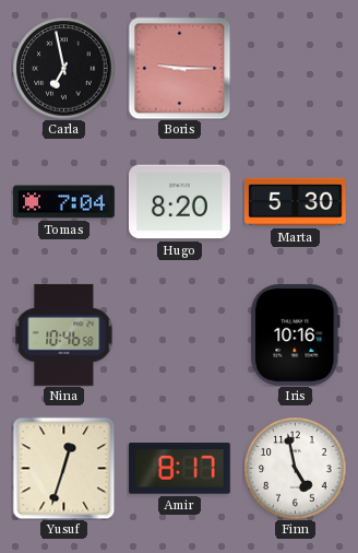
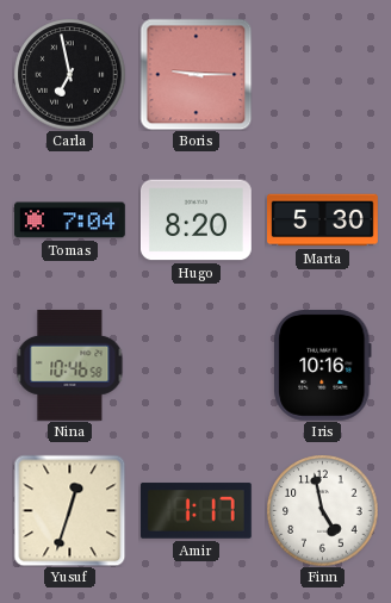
Amir: 8:17 -> 1:17
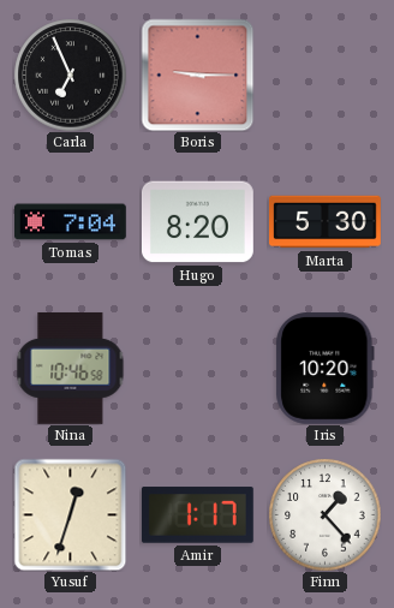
Carla: 6:58 -> 6:56
Iris: 10:16 -> 10:20
Finn: 4:58 -> 1:23
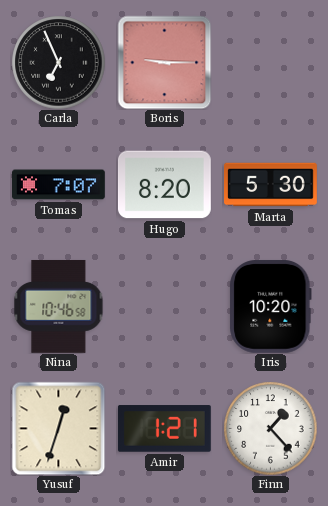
Tomas: 7:04 -> 7:07
Amir: 1:17 -> 1:21
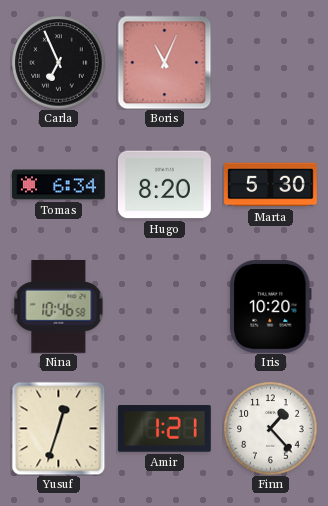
Boris: 9:15 -> 11:04
Tomas: 7:07 -> 6:34
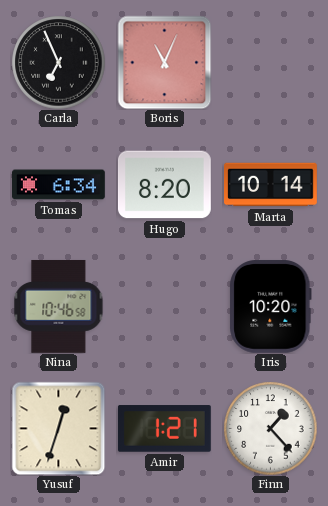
Marta: 5:30 -> 10:14
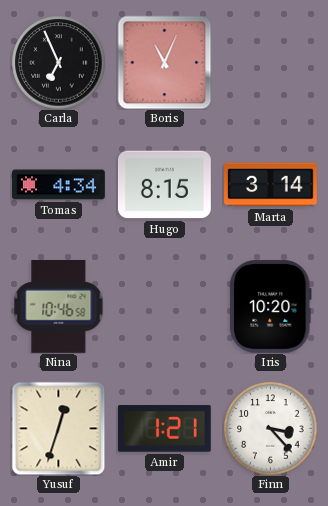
Tomas: 6:34 -> 4:34
Hugo: 8:20 -> 8:15
Marta: 10:14 -> 3:14
Finn: 1:23 -> 3:23
